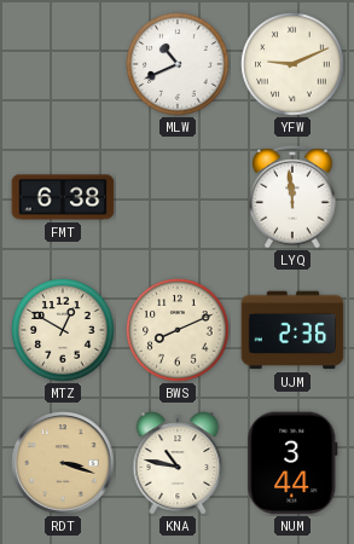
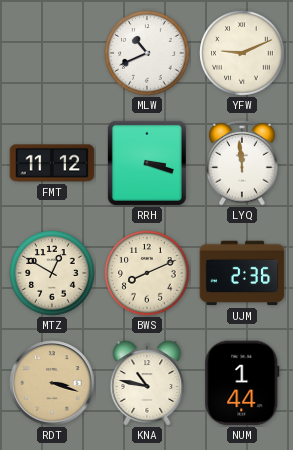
FMT: 6:38 -> 11:12
RRH: none -> 3:18
NUM: 3:44 -> 1:44
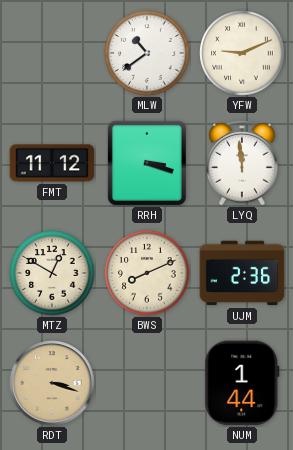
MLW: 10:41 -> 10:39
KNA: 10:47 -> none
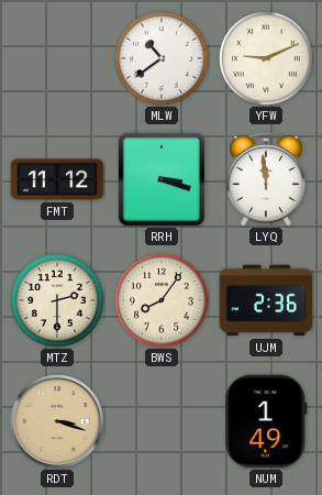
MTZ: 12:50 -> 2:30
BWS: 8:11 -> 8:06
NUM: 1:44 -> 1:49
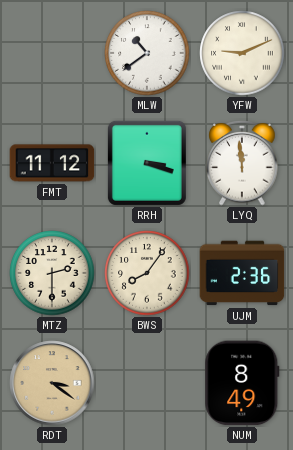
RDT: 3:18 -> 3:21
NUM: 1:49 -> 8:49
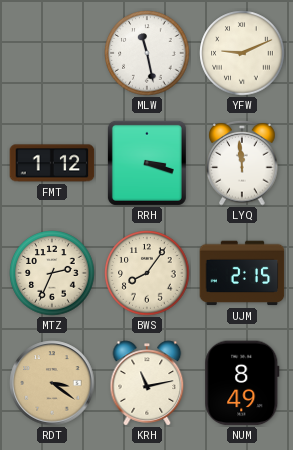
MLW: 10:39 -> 11:28
FMT: 11:12 -> 1:12
MTZ: 2:30 -> 2:34
UJM: 2:36 -> 2:15
KRH: none -> 11:13
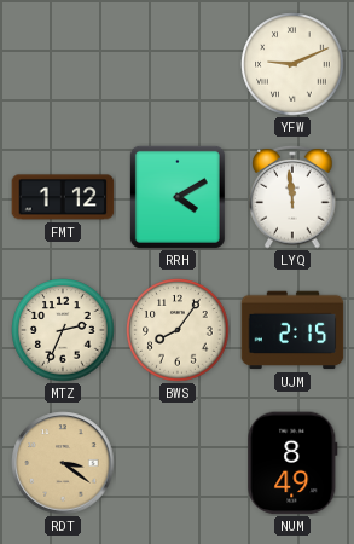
MLW: 11:28 -> none
RRH: 3:18 -> 4:10
KRH: 11:13 -> none
